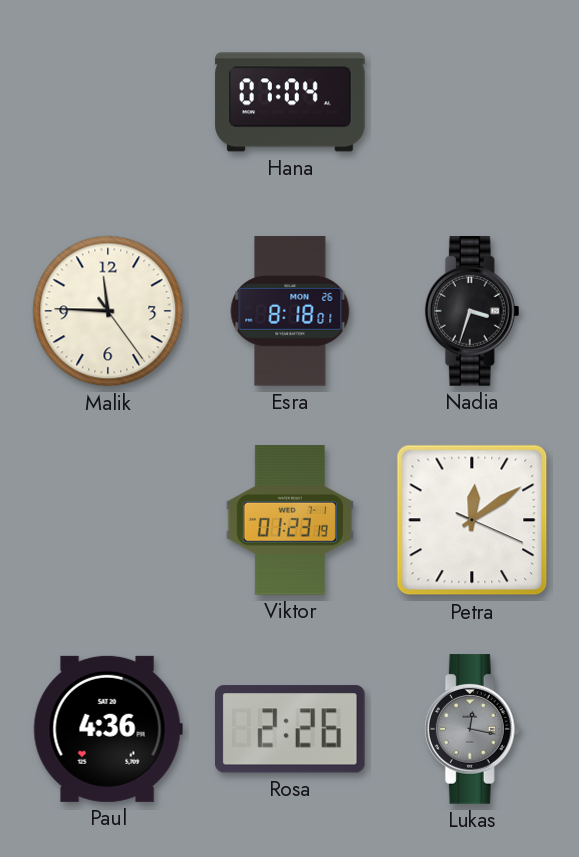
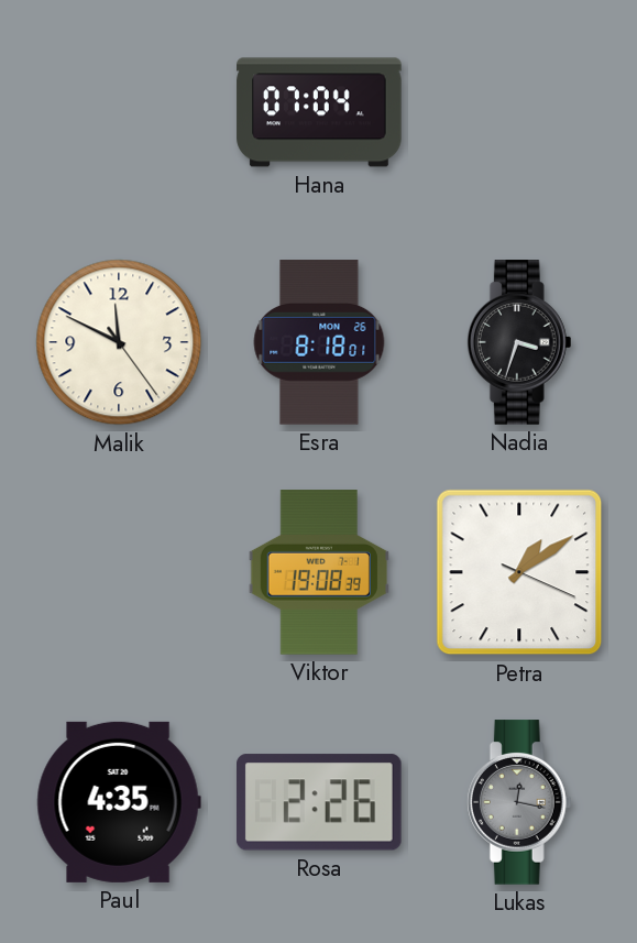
Malik: 11:45 -> 11:49
Viktor: 01:23 -> 19:08
Petra: 12:09 -> 1:09
Paul: 4:36 -> 4:35
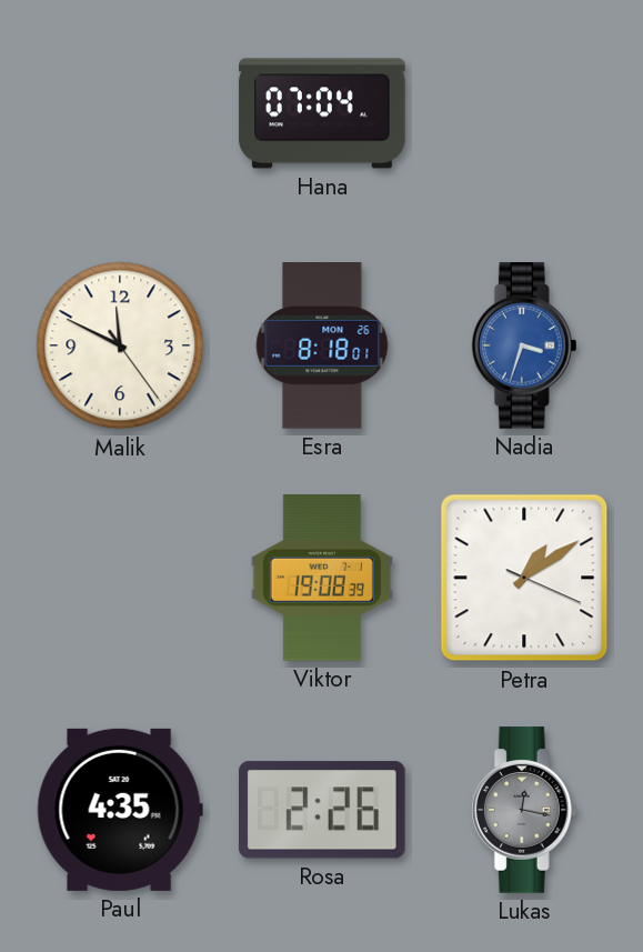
Nadia dial: black -> blue
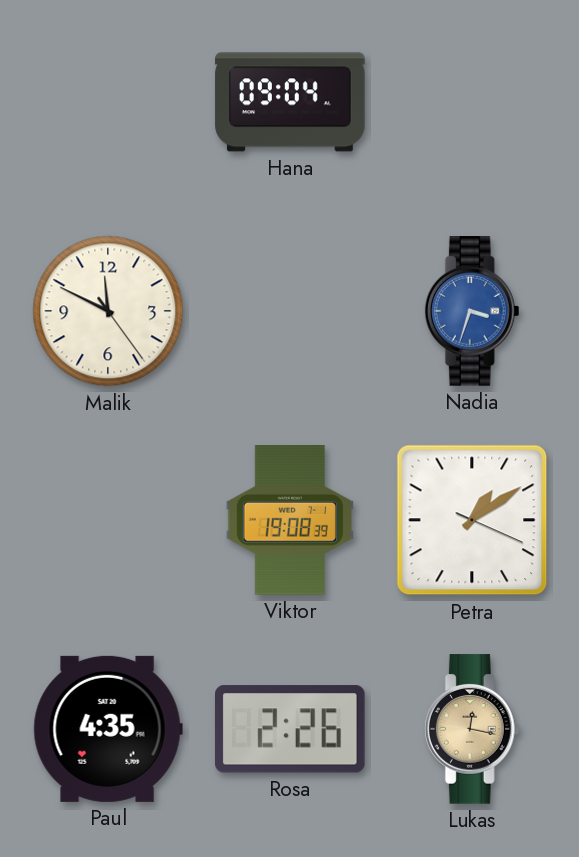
Hana: 07:04 -> 09:04
Esra: 8:18 -> none
Lukas dial: grey -> champagne
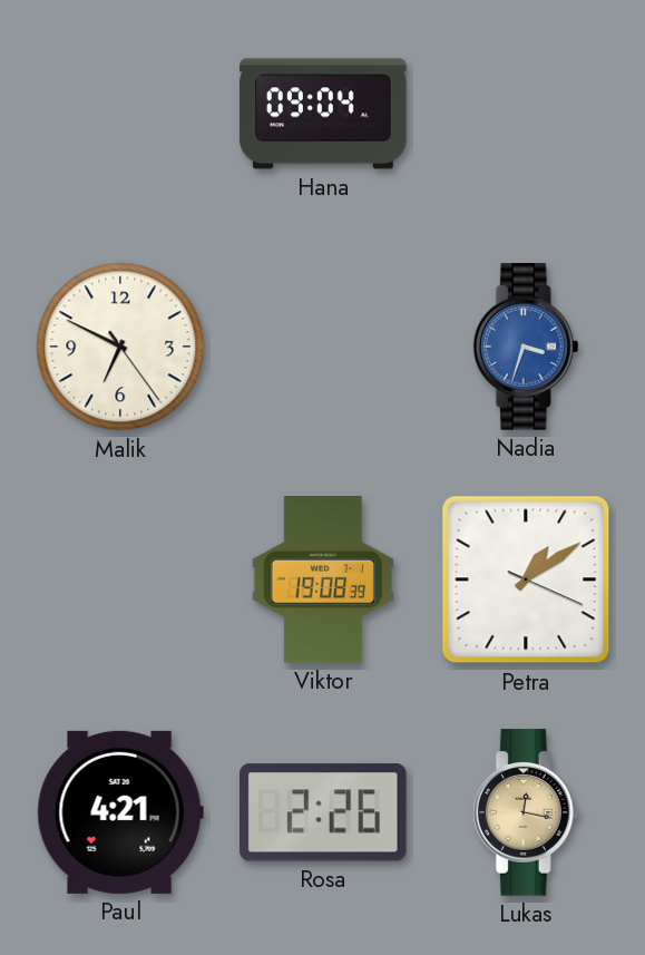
Malik: 11:49 -> 6:49
Paul: 4:35 -> 4:21
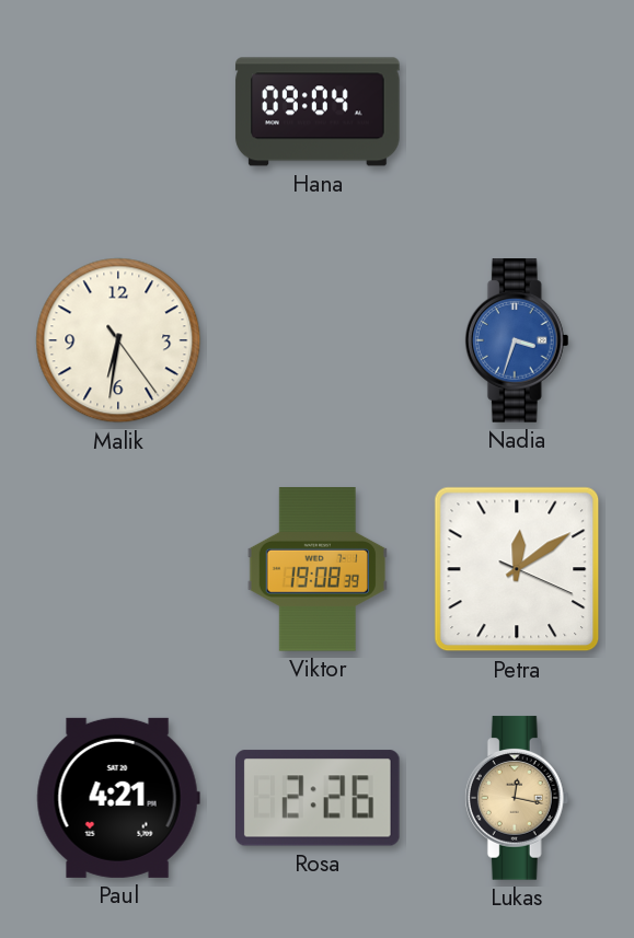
Malik: 6:49 -> 6:31
Petra: 1:09 -> 12:09
